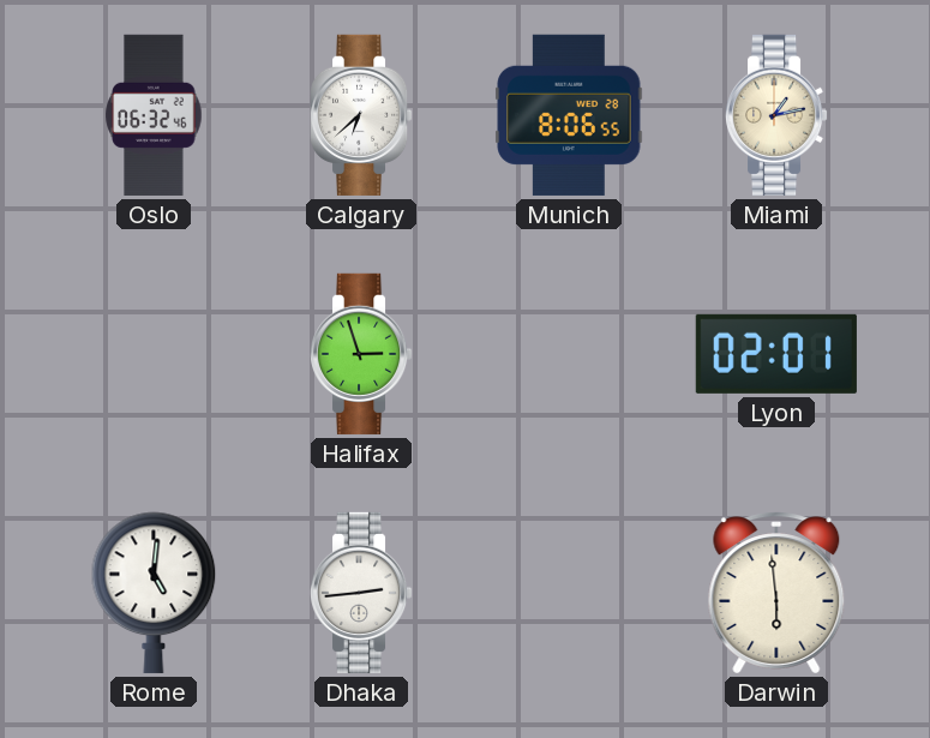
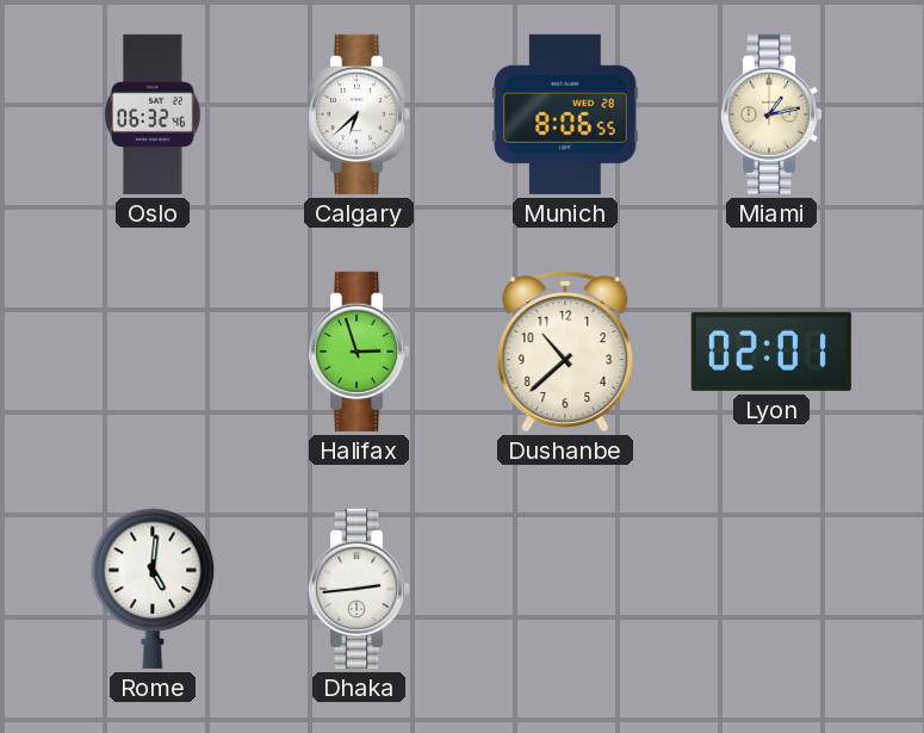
Dushanbe: none -> 10:38
Darwin: 5:59 -> none
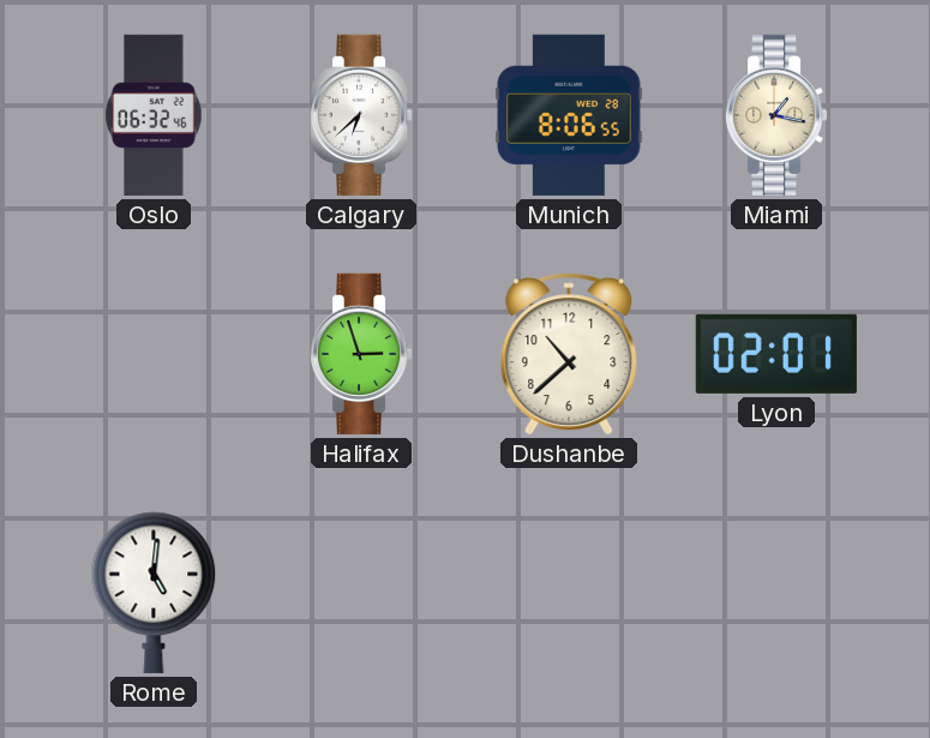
Miami: 1:13 -> 1:17
Dhaka: 2:44 -> none
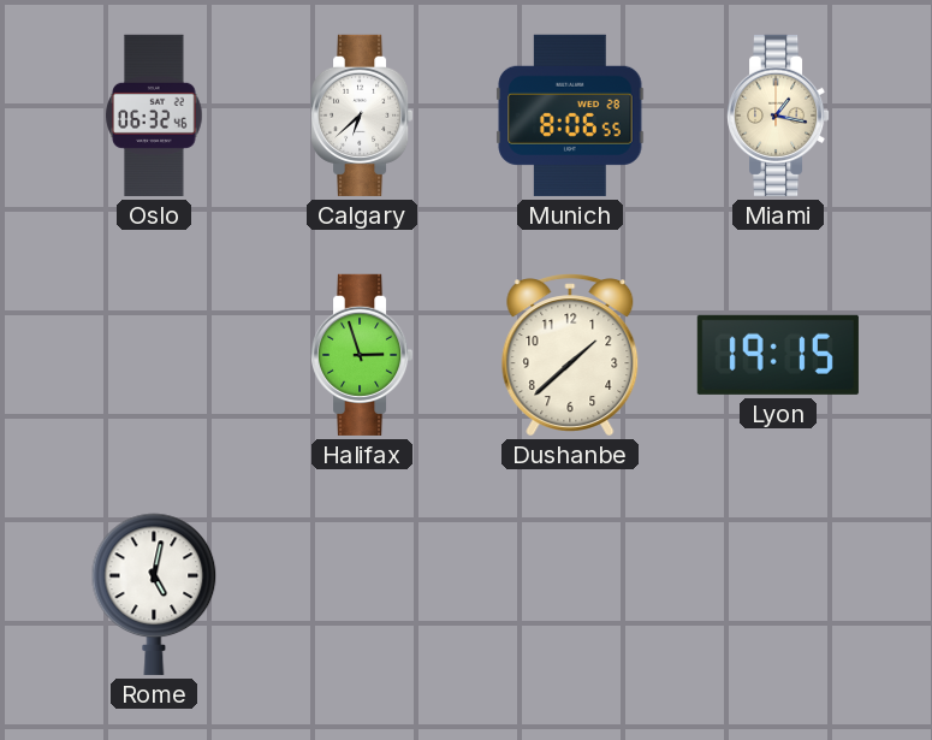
Dushanbe: 10:38 -> 1:38
Lyon: 02:01 -> 19:15
Rome: 5:01 -> 5:02
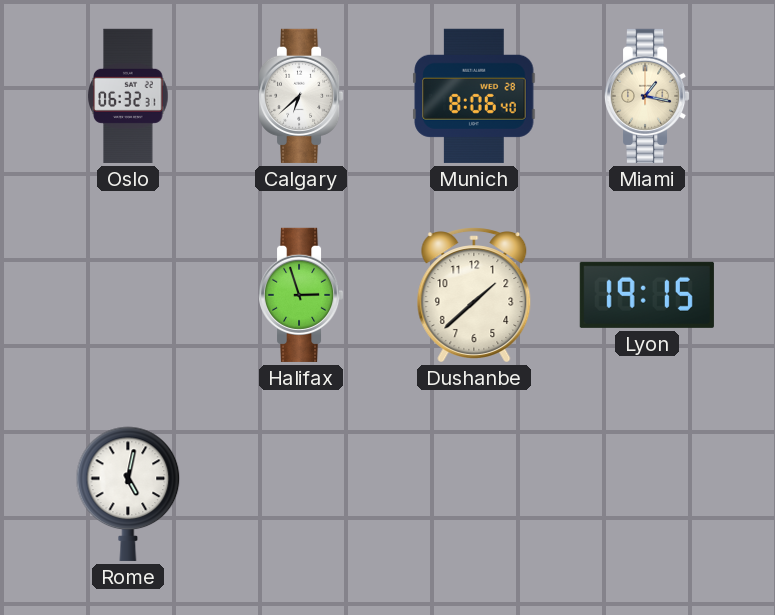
Oslo: 06:32:46 -> 06:32:31
Munich: 8:06:55 -> 8:06:40
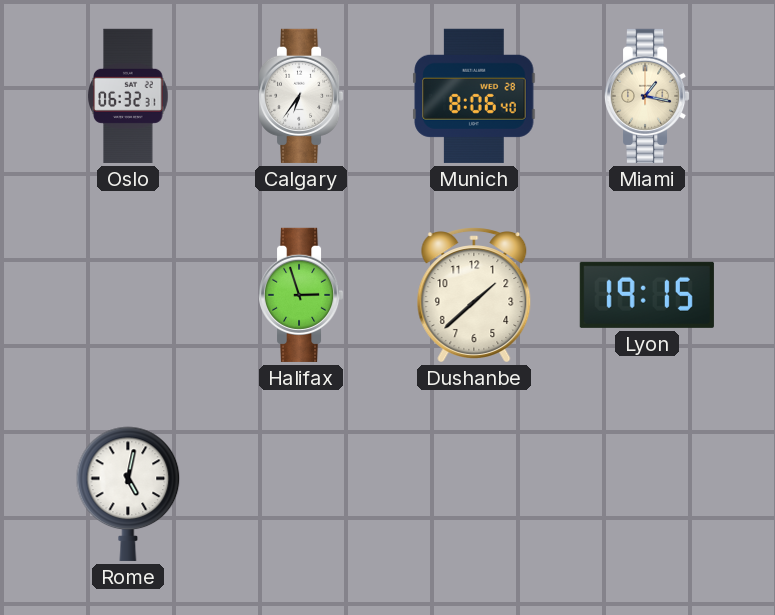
Calgary: 6:38 -> 6:36
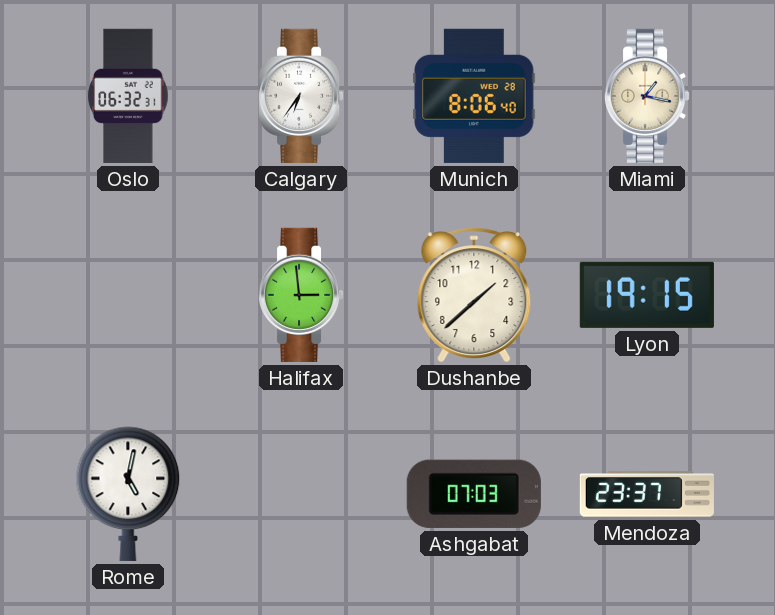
Halifax: 2:57 -> 2:59
Ashgabat: none -> 07:03
Mendoza: none -> 23:37
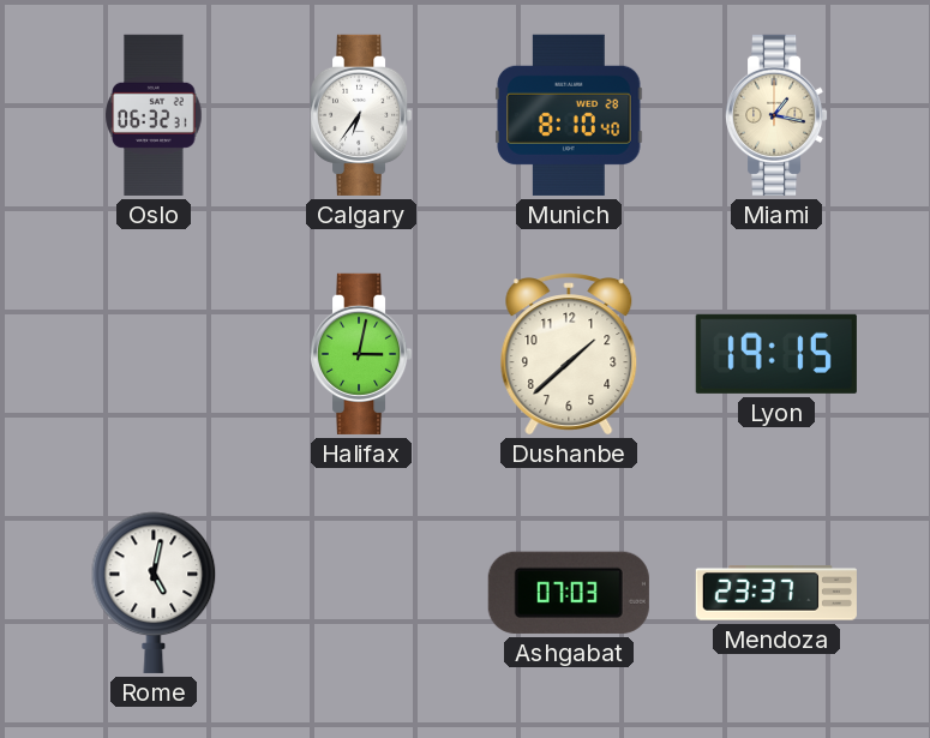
Munich: 8:06 -> 8:10
Halifax: 2:59 -> 3:02
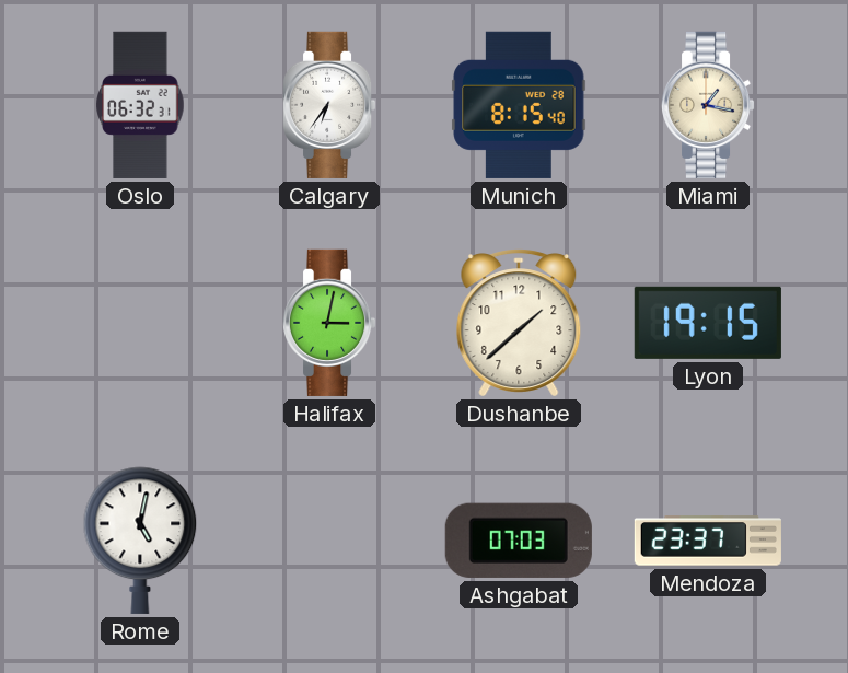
Munich: 8:10 -> 8:15
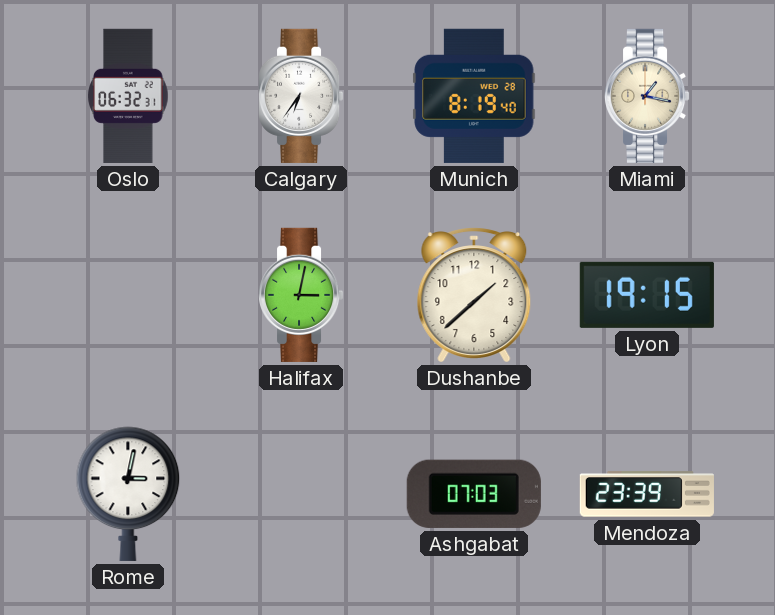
Munich: 8:15 -> 8:19
Rome: 5:02 -> 3:02
Mendoza: 23:37 -> 23:39
